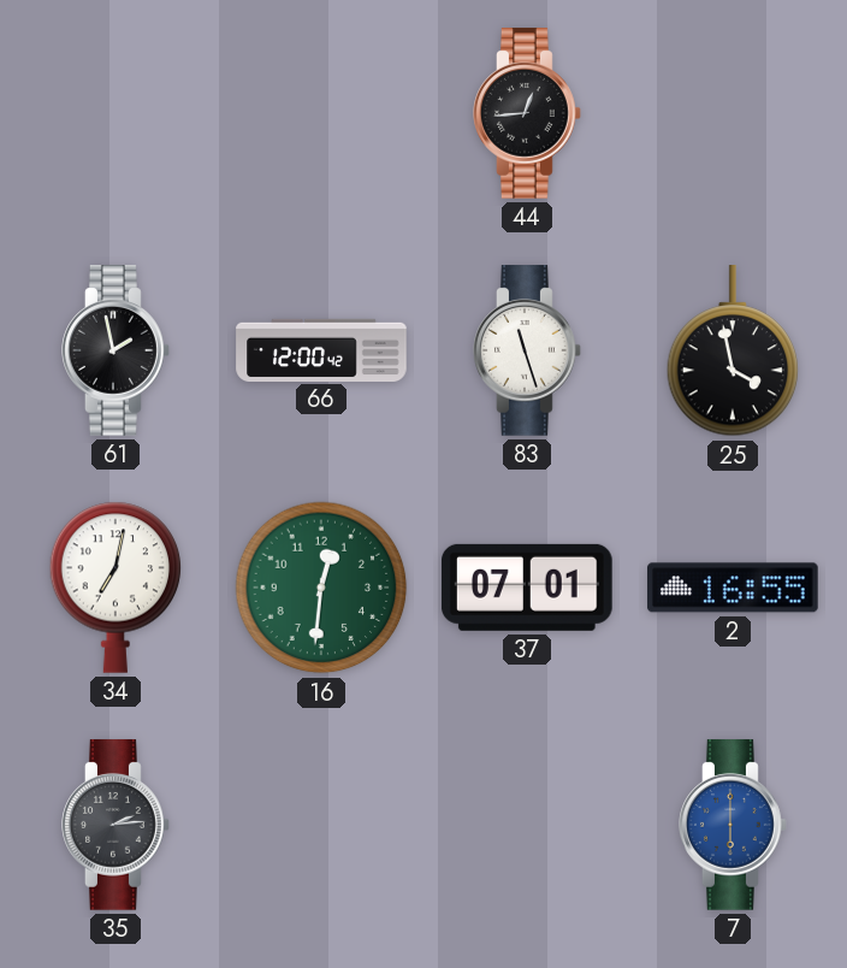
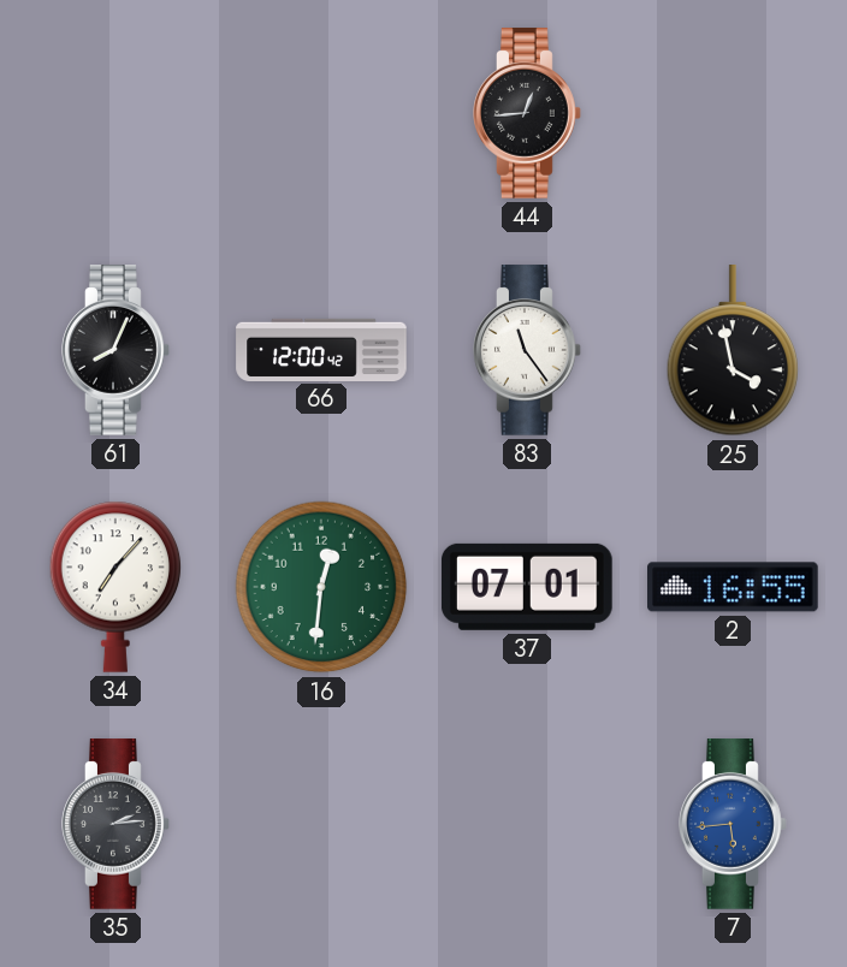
61: 1:58 -> 8:04
83: 11:27 -> 11:24
34: 7:02 -> 7:07
7: 6:00 -> 5:44
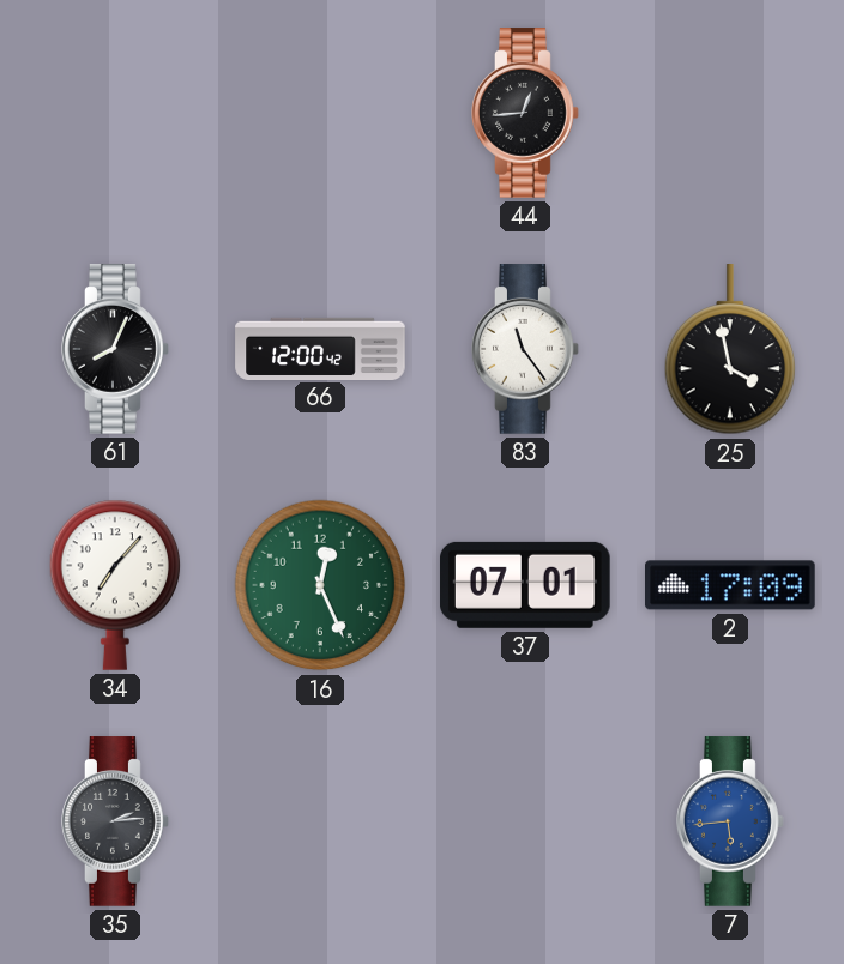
16: 12:31 -> 12:26
2: 16:55 -> 17:09
